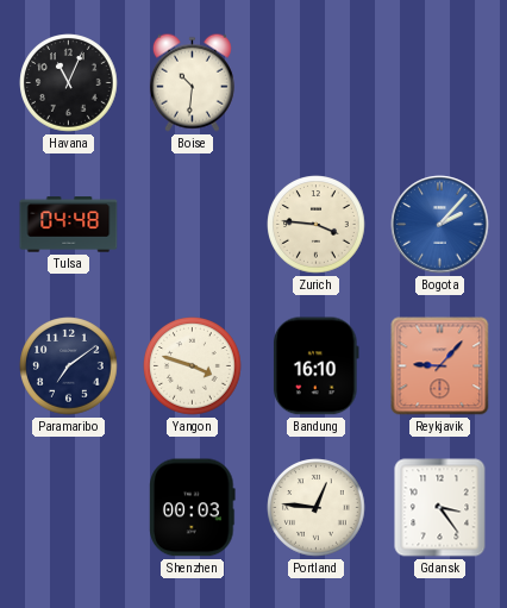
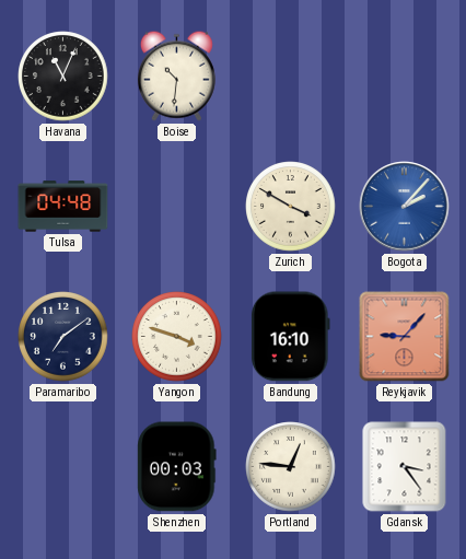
Zurich: 3:46 -> 3:50
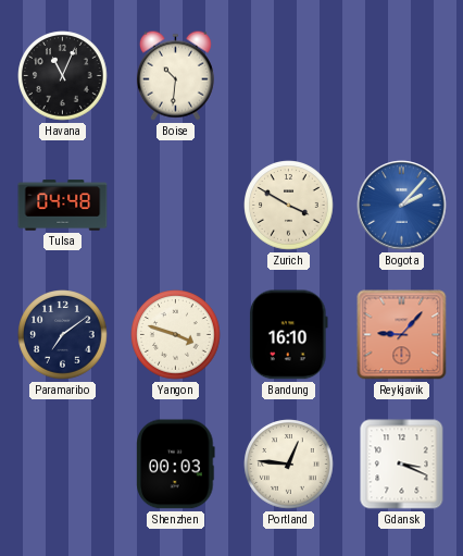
Gdansk: 3:24 -> 3:19
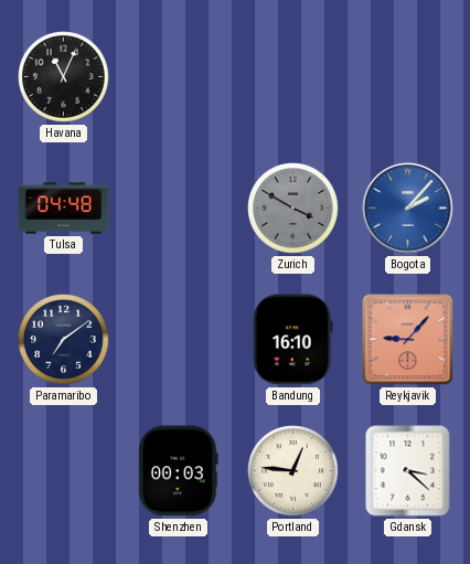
Boise: 10:31 -> none
Zurich dial: cream -> grey
Yangon: 3:48 -> none
Gdansk: 3:19 -> 3:22
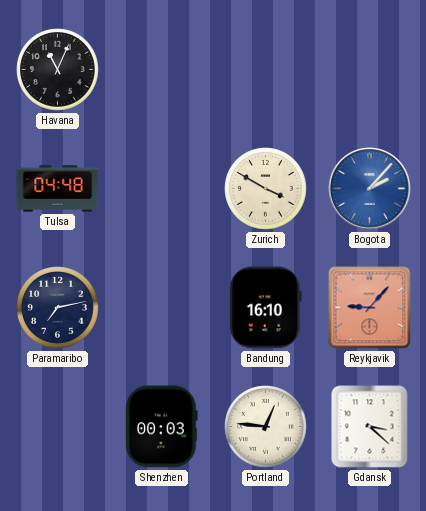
Zurich dial: grey -> cream
Paramaribo: 7:09 -> 7:13
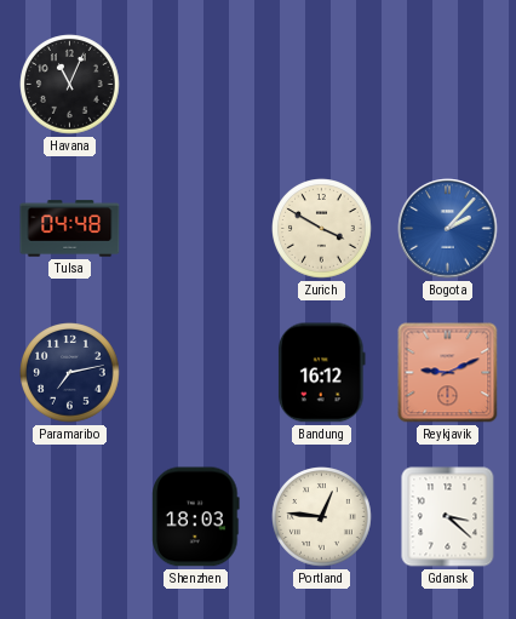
Bandung: 16:10 -> 16:12
Reykjavik: 9:07 -> 9:11
Shenzhen: 00:03 -> 18:03
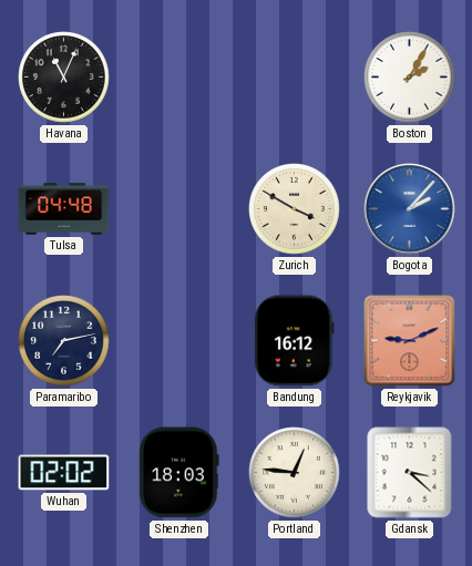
Boston: none -> 2:05
Wuhan: none -> 02:02
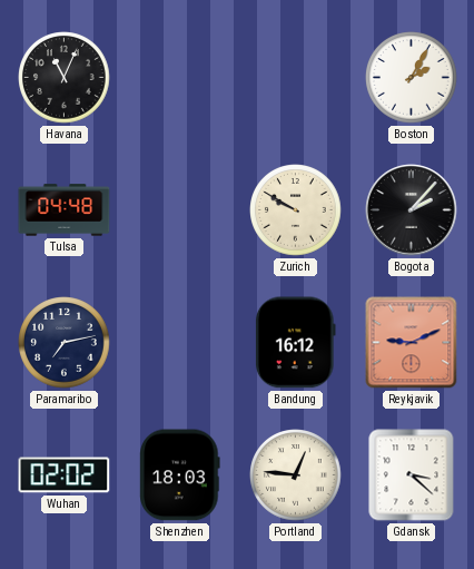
Zurich: 3:50 -> 9:50
Bogota dial: blue -> black
